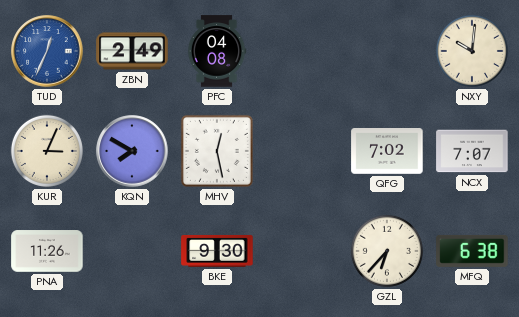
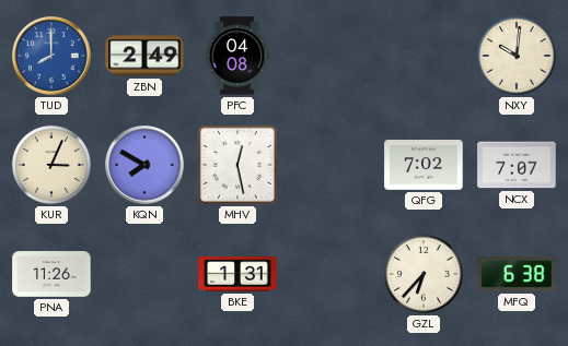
TUD: 12:34 -> 8:00
BKE: 9:30 -> 1:31
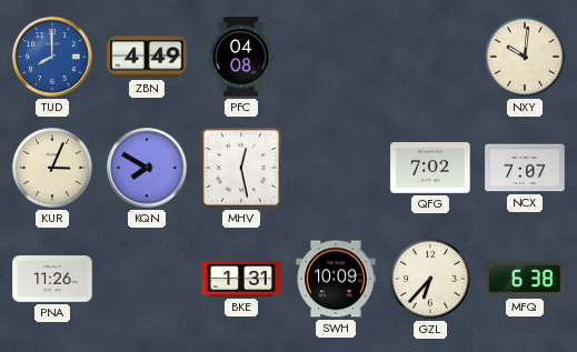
ZBN: 2:49 -> 4:49
SWH: none -> 10:09
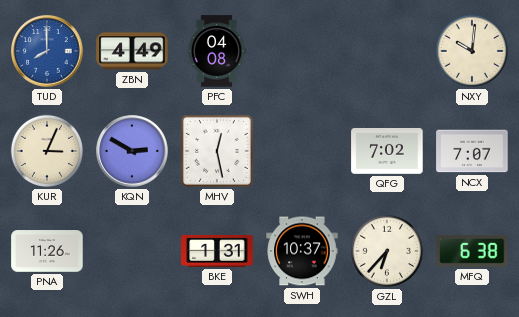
KQN: 7:50 -> 2:50
SWH: 10:09 -> 10:37
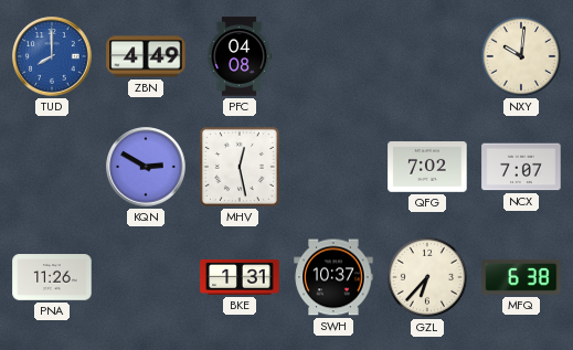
KUR: 3:04 -> none
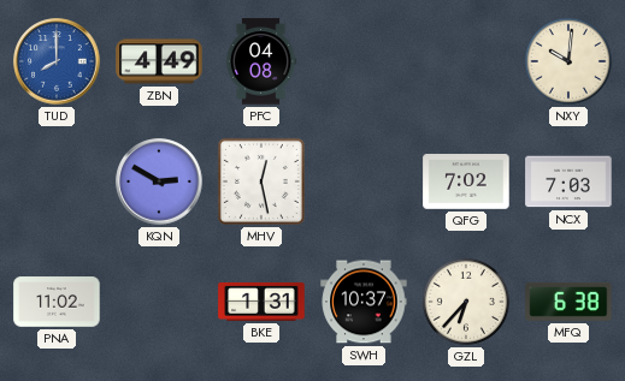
NCX: 7:07 -> 7:03
PNA: 11:26 -> 11:02
